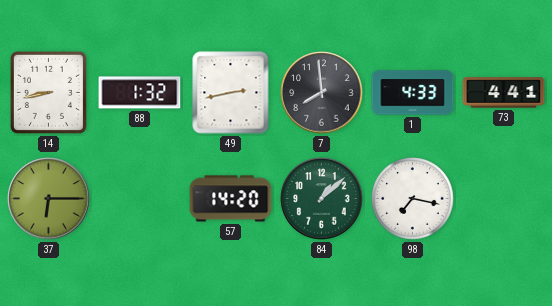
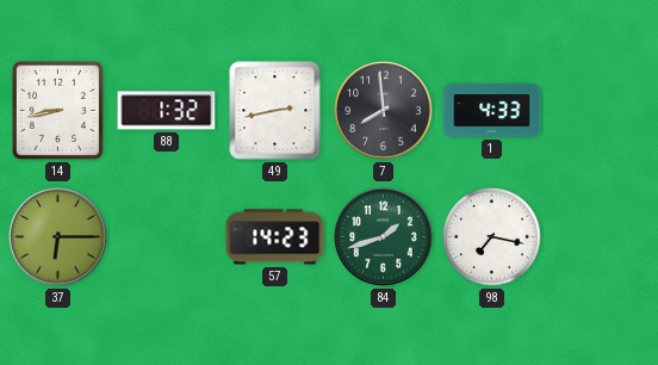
73: 4:41 -> none
57: 14:20 -> 14:23
84: 1:08 -> 1:42
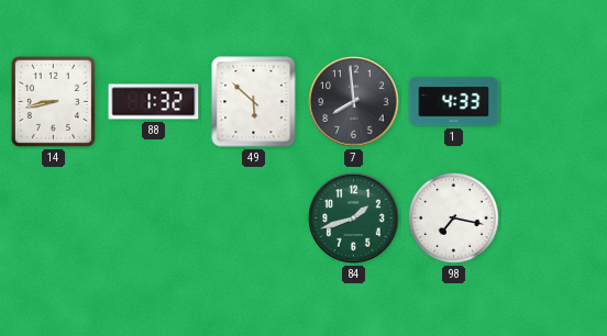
49: 2:43 -> 5:52
37: 6:15 -> none
57: 14:23 -> none
